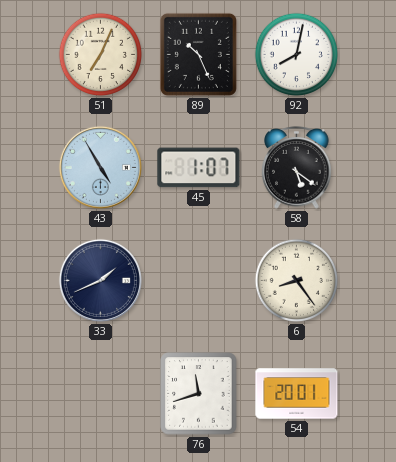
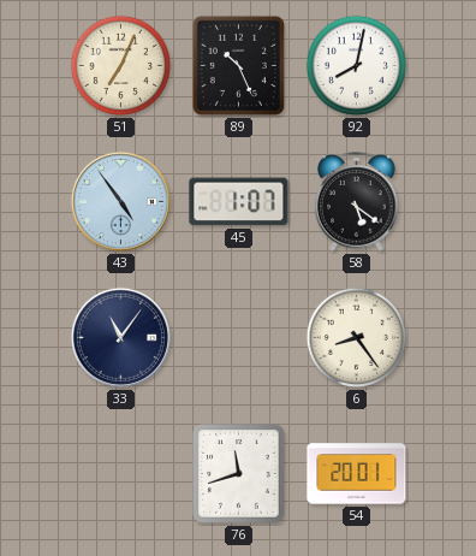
43: 4:55 -> 4:54
33: 1:41 -> 11:06
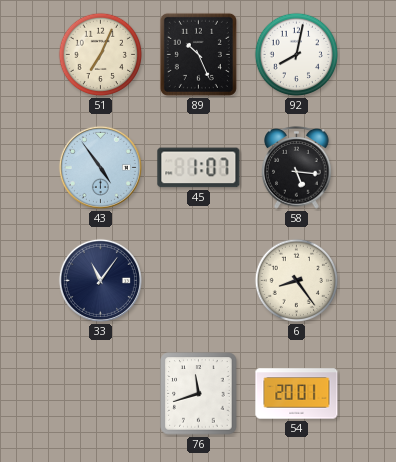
58: 5:21 -> 5:16
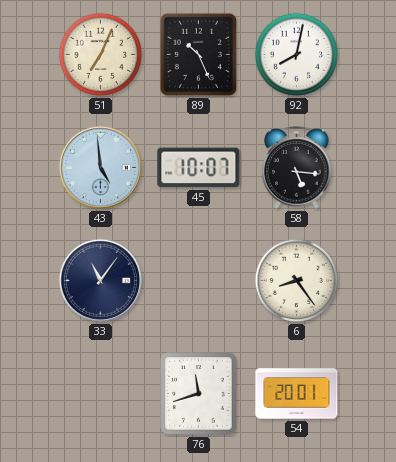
43: 4:54 -> 4:59
45: 1:07 -> 10:07
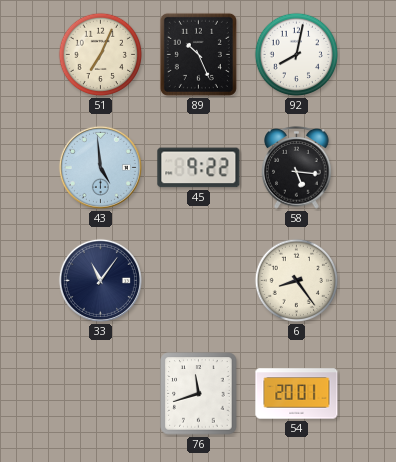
45: 10:07 -> 9:22
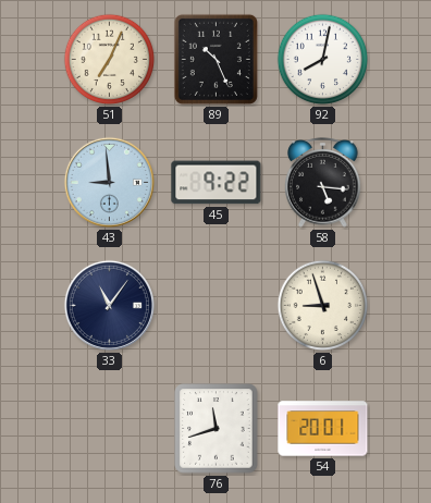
43: 4:59 -> 8:59
6: 8:24 -> 8:57
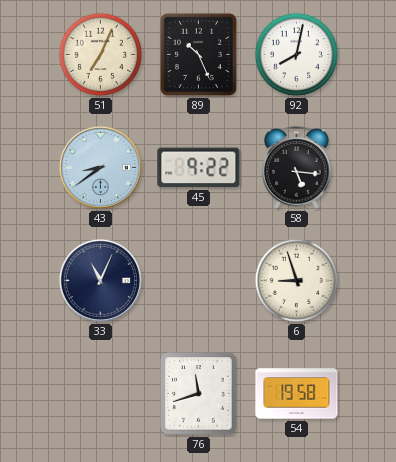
43: 8:59 -> 8:39
33: 11:06 -> 11:04
54: 20:01 -> 19:58
